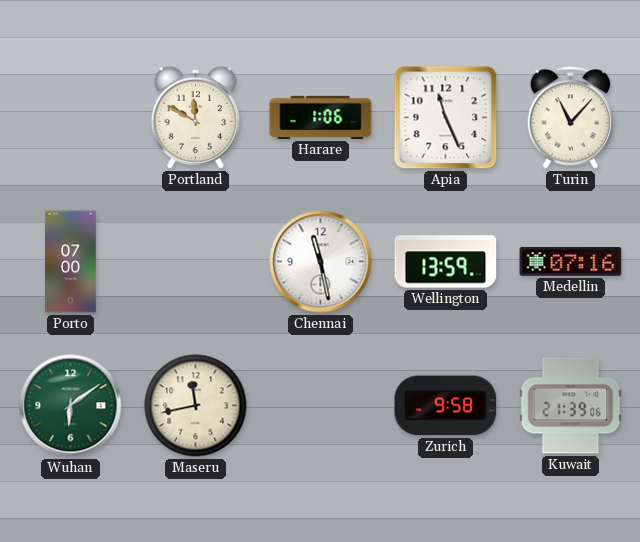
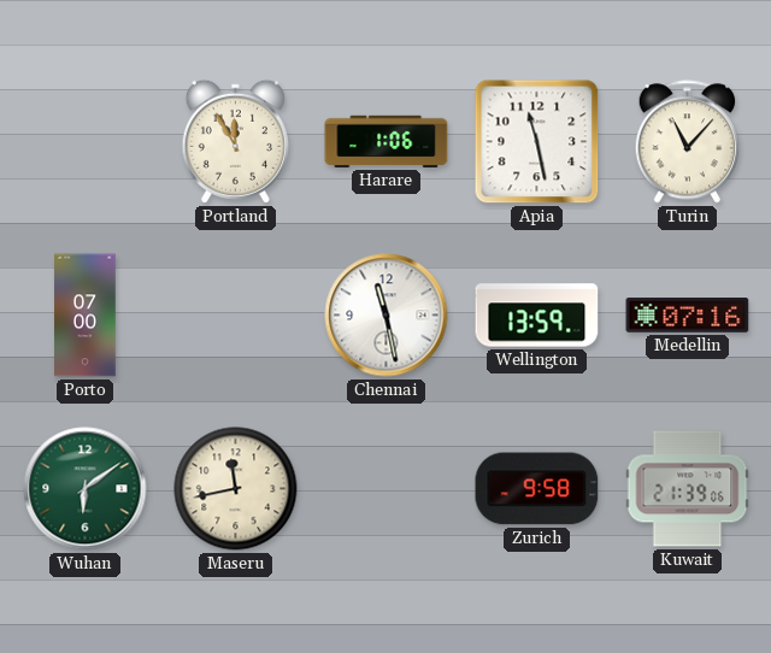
Portland: 11:50 -> 11:55
Apia: 11:26 -> 11:28
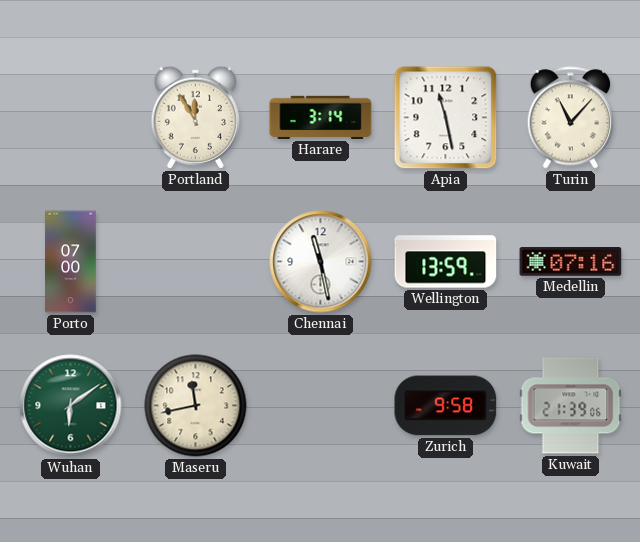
Harare: 1:06 -> 3:14
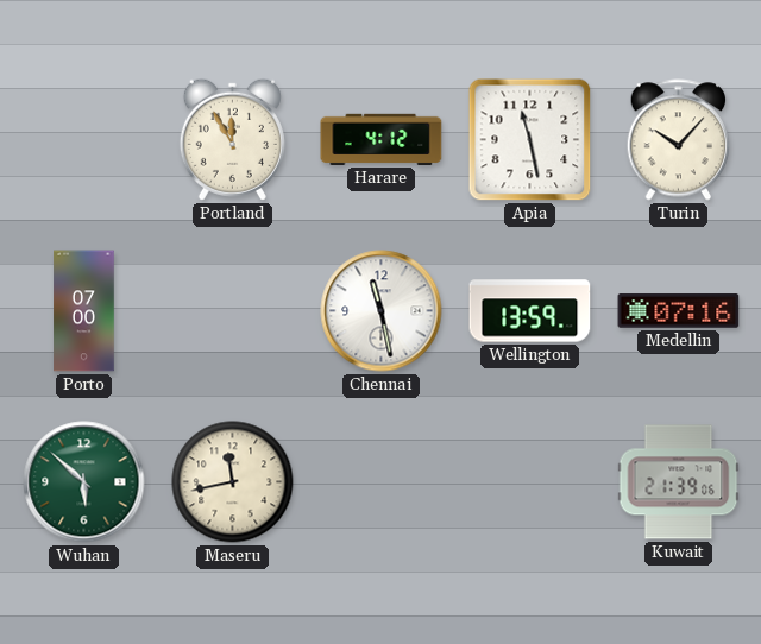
Harare: 3:14 -> 4:12
Turin: 11:07 -> 10:07
Wuhan: 6:09 -> 5:52
Zurich: 9:58 -> none
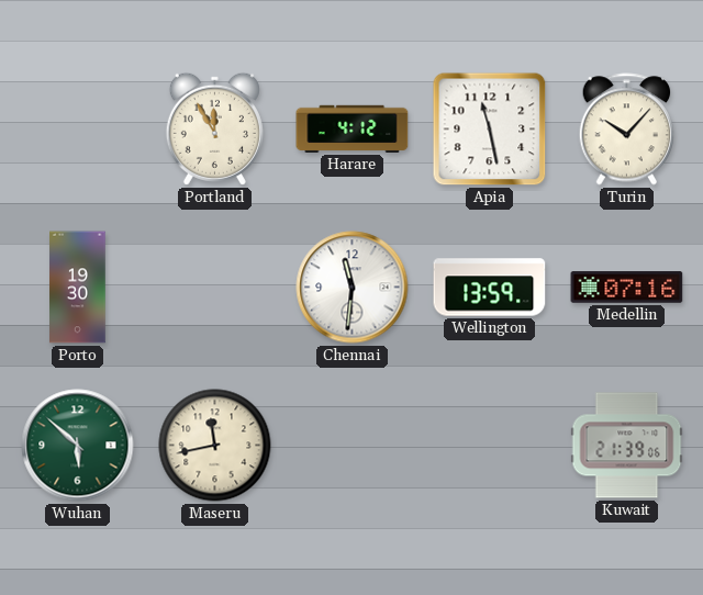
Porto: 07:00 -> 19:30
Chennai: 11:28 -> 11:31
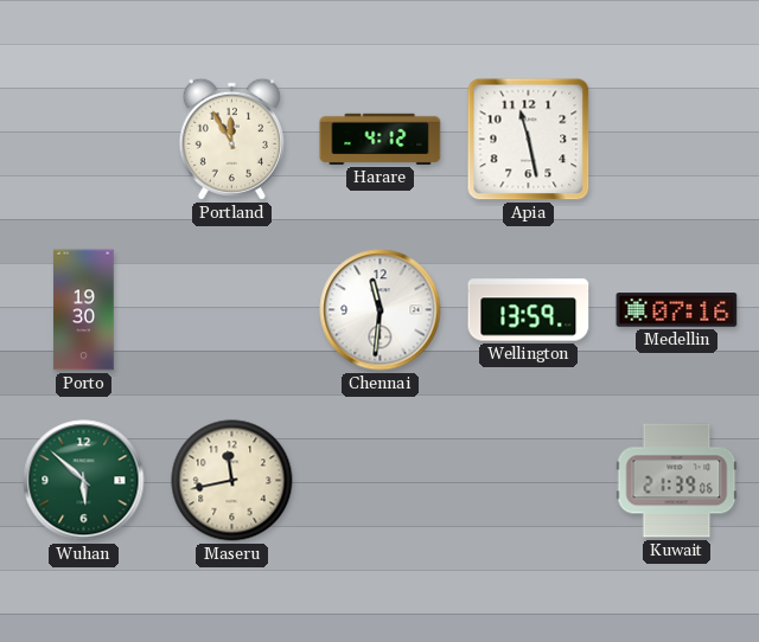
Turin: 10:07 -> none
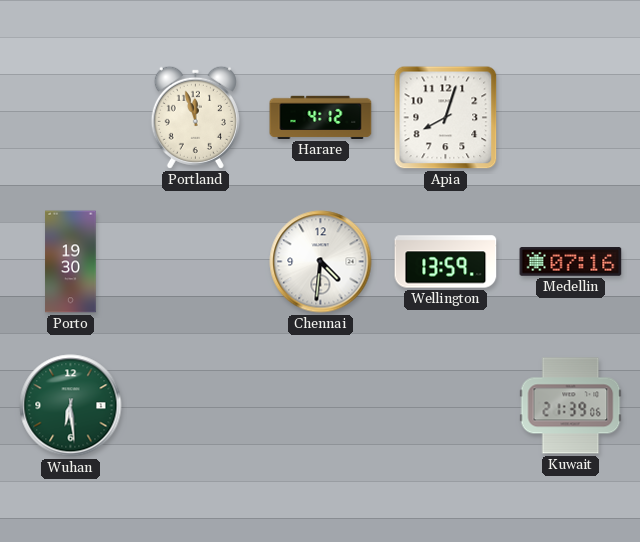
Portland: 11:55 -> 11:57
Apia: 11:28 -> 8:03
Chennai: 11:31 -> 4:31
Wuhan: 5:52 -> 6:29
Maseru: 11:43 -> none
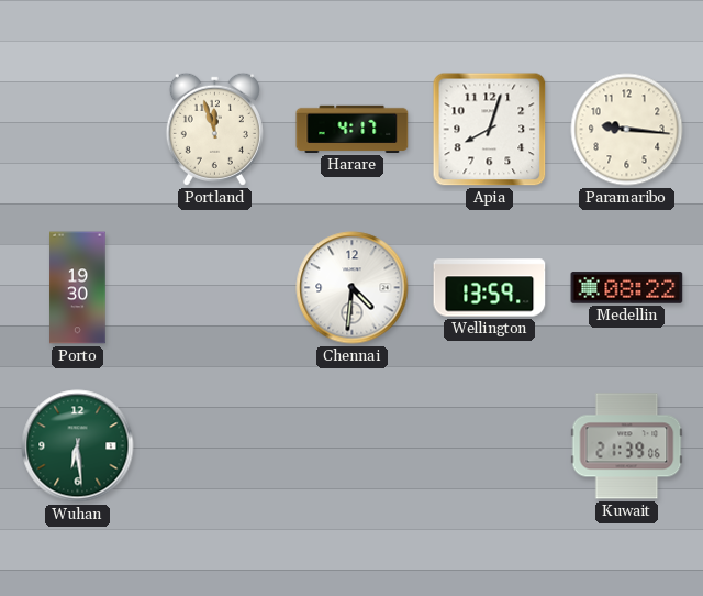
Harare: 4:12 -> 4:17
Paramaribo: none -> 9:16
Medellin: 07:16 -> 08:22
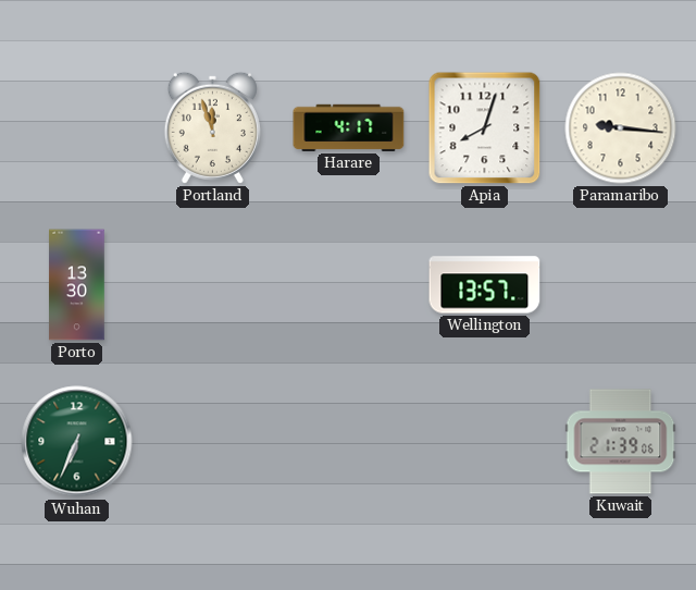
Porto: 19:30 -> 13:30
Chennai: 4:31 -> none
Wellington: 13:59 -> 13:57
Medellin: 08:22 -> none
Wuhan: 6:29 -> 6:34
